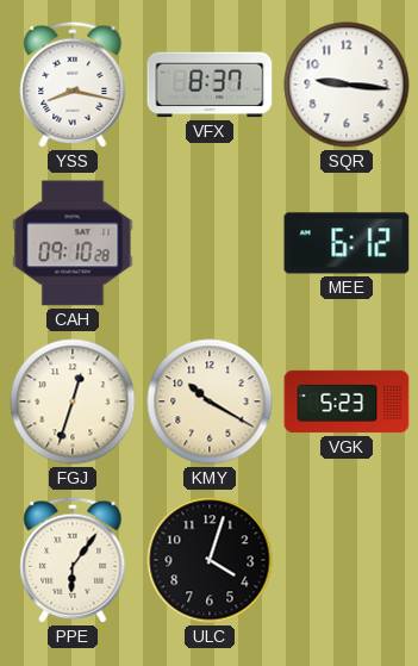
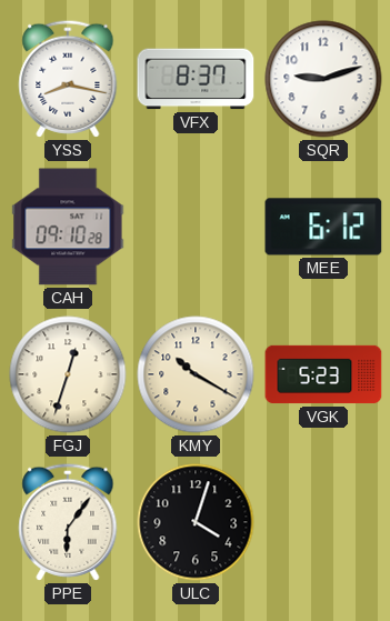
SQR: 9:16 -> 9:12
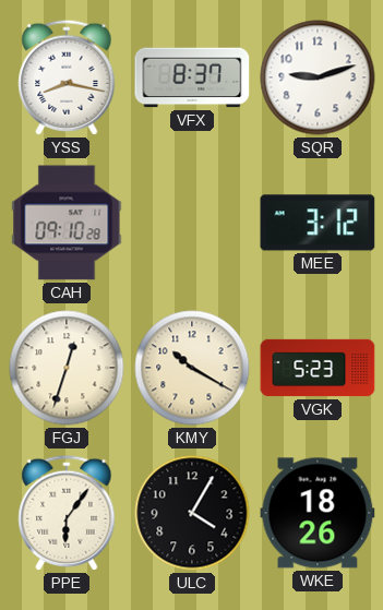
MEE: 6:12 -> 3:12
ULC: 4:03 -> 4:05
WKE: none -> 18:26
